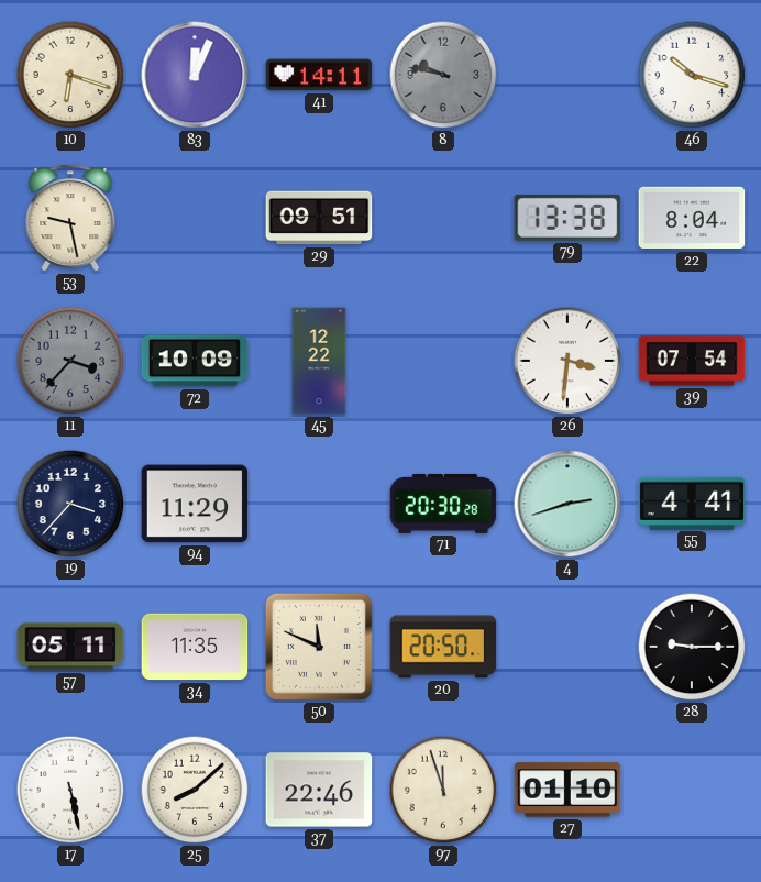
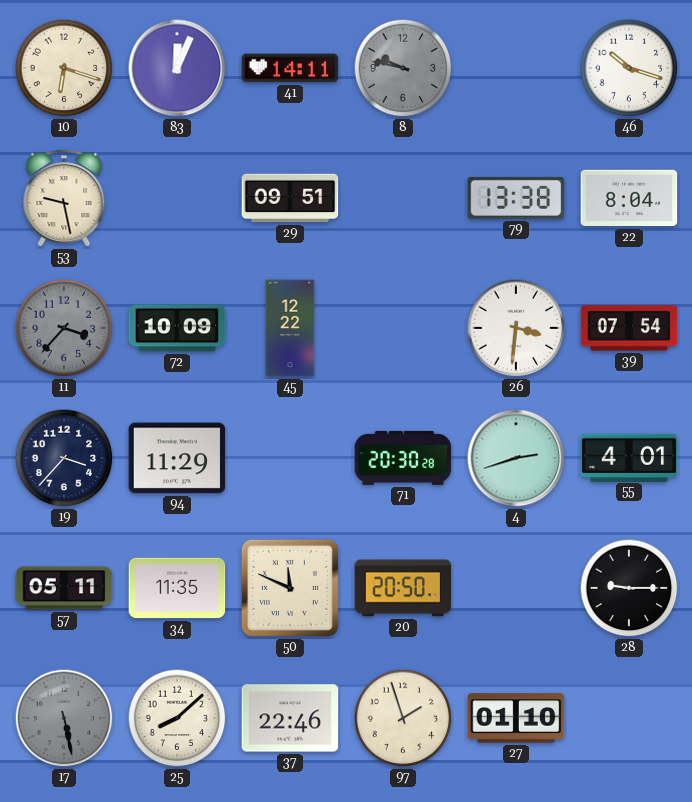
55: 4:41 -> 4:01
17 dial: white -> grey
97: 11:57 -> 1:57
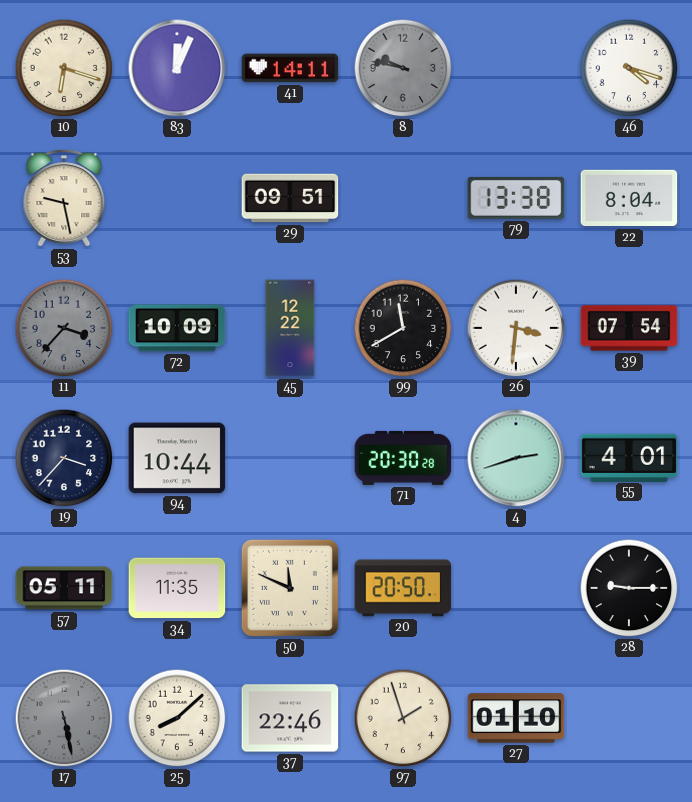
46: 10:18 -> 4:18
99: none -> 11:40
94: 11:29 -> 10:44
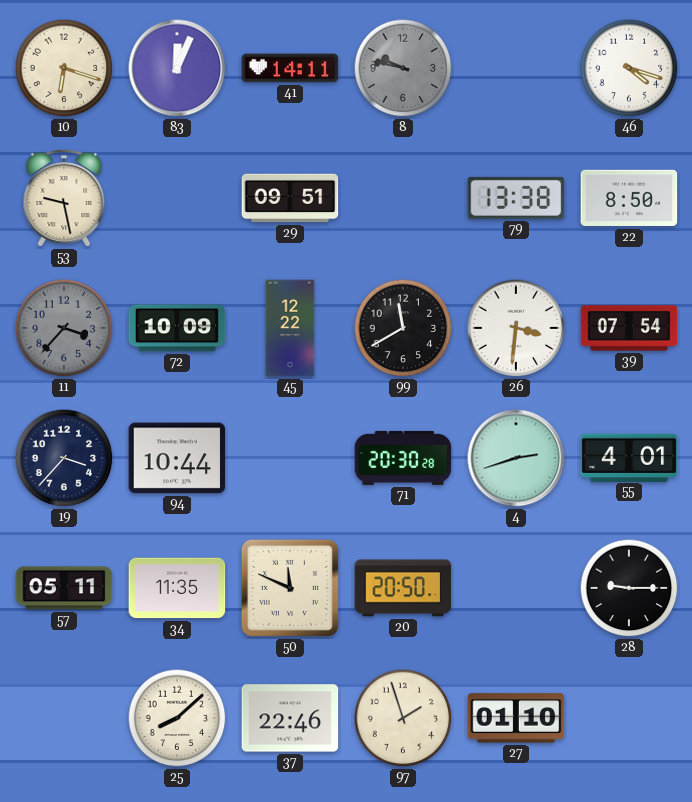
22: 8:04 -> 8:50
17: 5:28 -> none
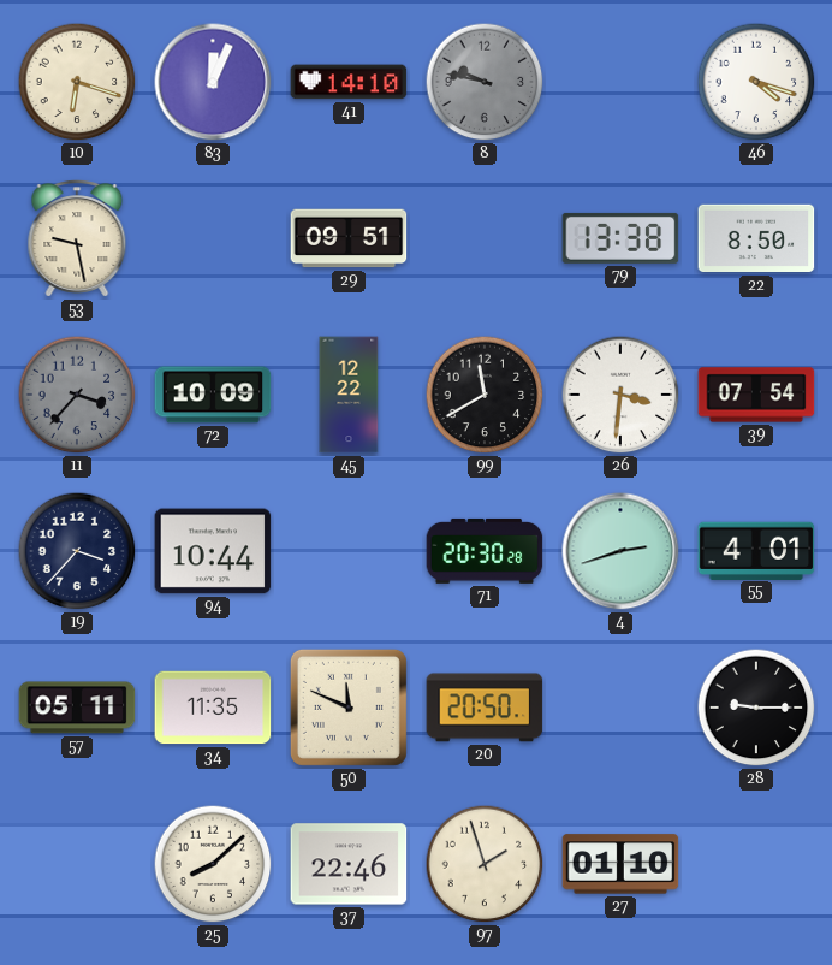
41: 14:11 -> 14:10
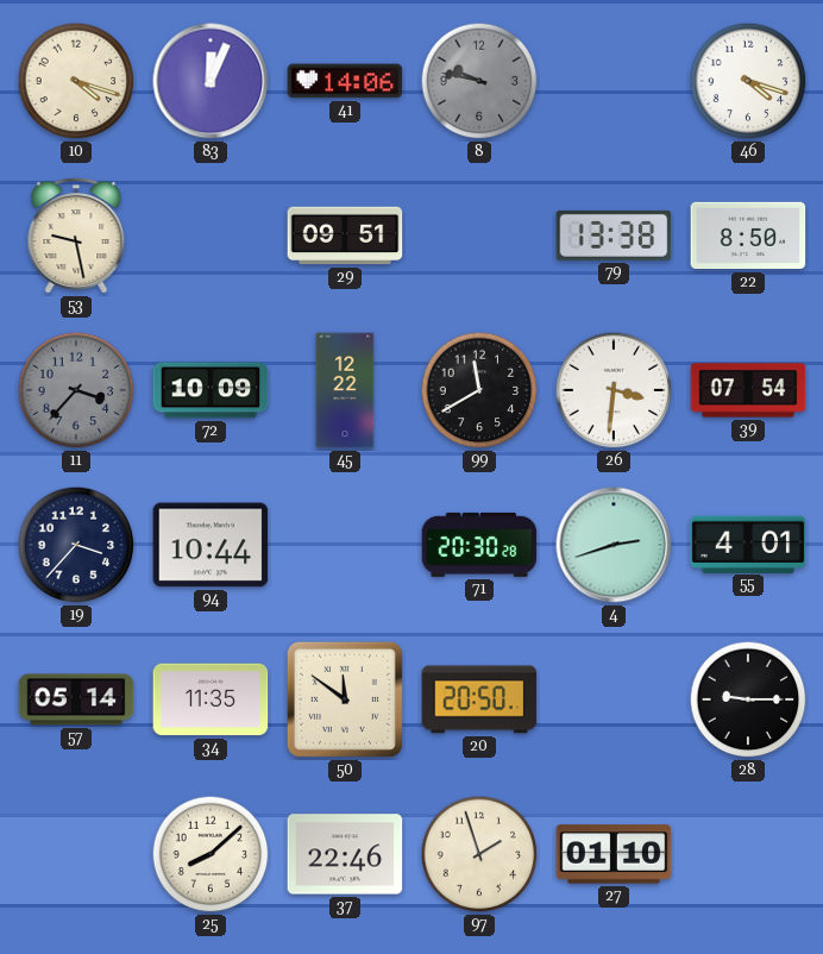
10: 6:18 -> 4:18
41: 14:10 -> 14:06
57: 05:11 -> 05:14
50: 11:49 -> 11:51
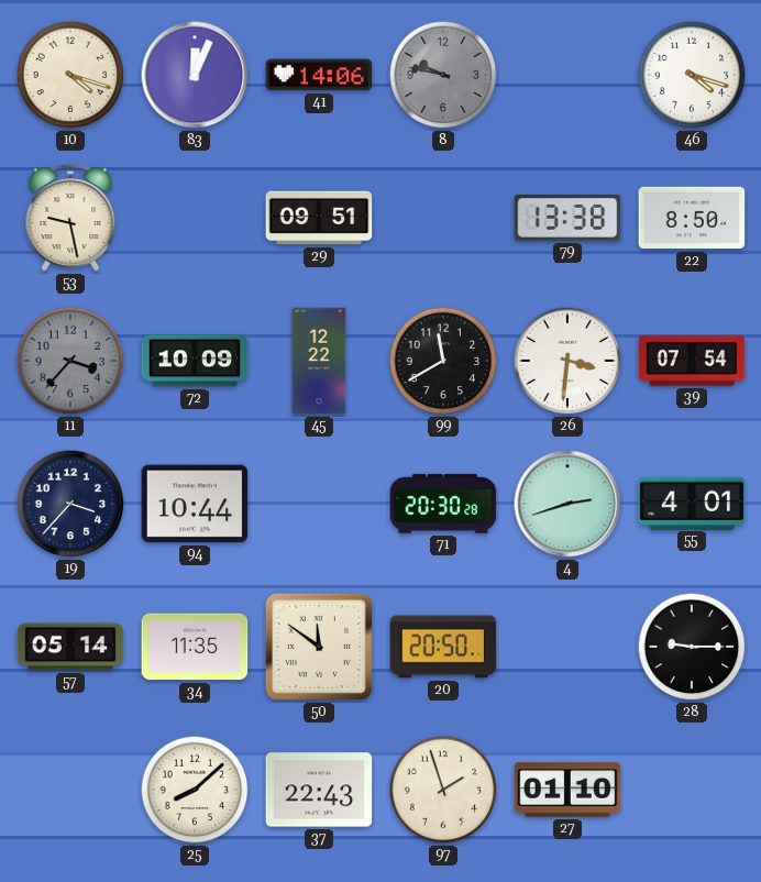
37: 22:46 -> 22:43
